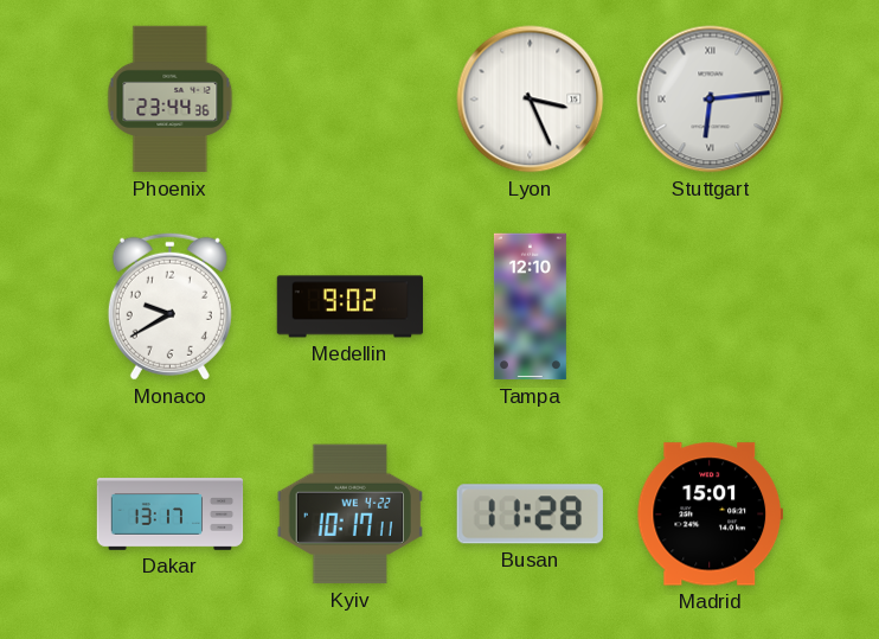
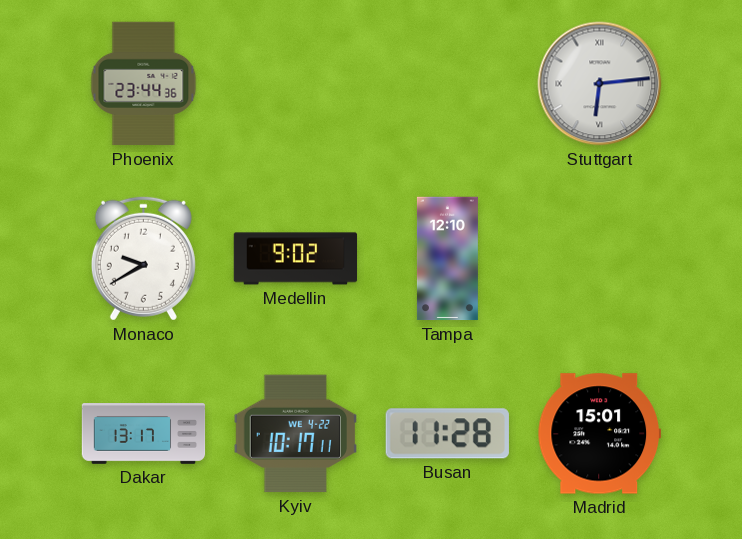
Lyon: 3:26 -> none
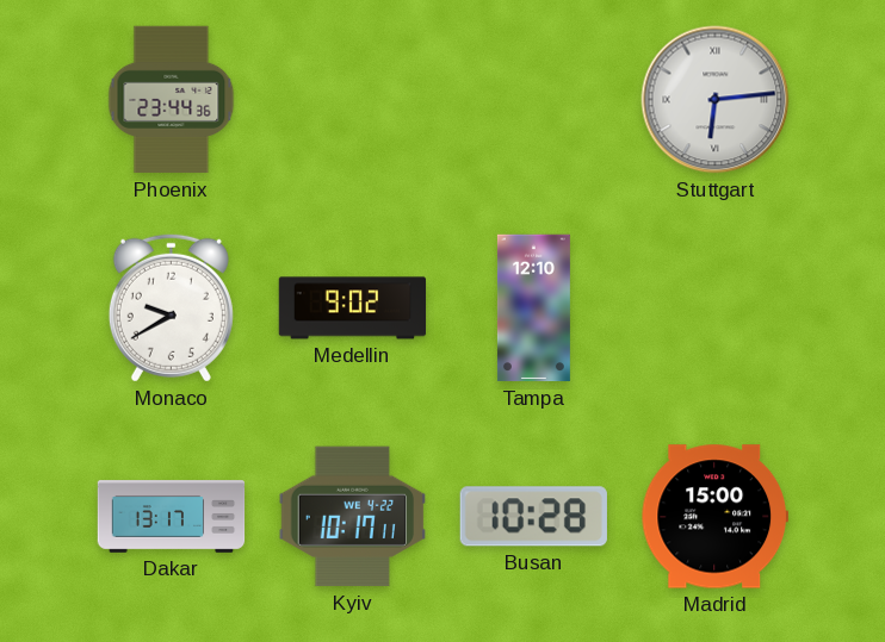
Busan: 11:28 -> 10:28
Madrid: 15:01 -> 15:00
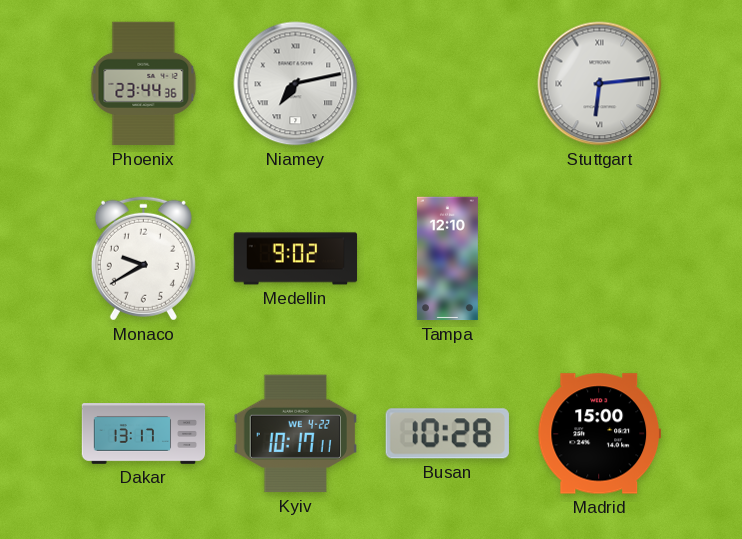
Niamey: none -> 7:13
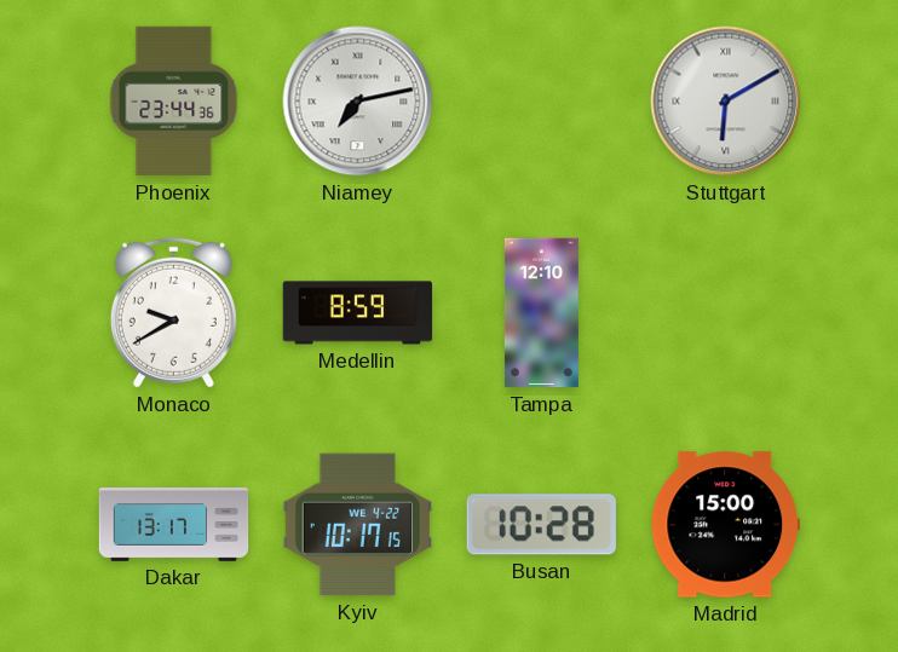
Stuttgart: 6:14 -> 6:10
Medellin: 9:02 -> 8:59
Kyiv: 10:17:11 -> 10:17:15
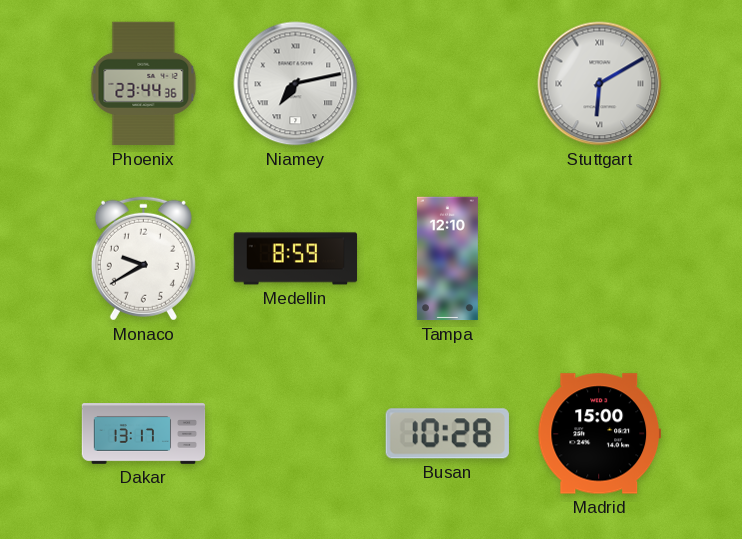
Kyiv: 10:17 -> none
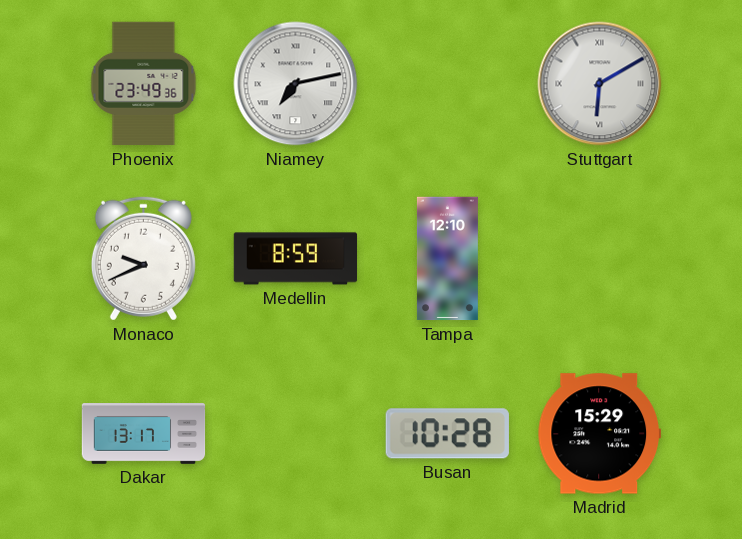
Phoenix: 23:44 -> 23:49
Monaco: 9:40 -> 9:41
Madrid: 15:00 -> 15:29
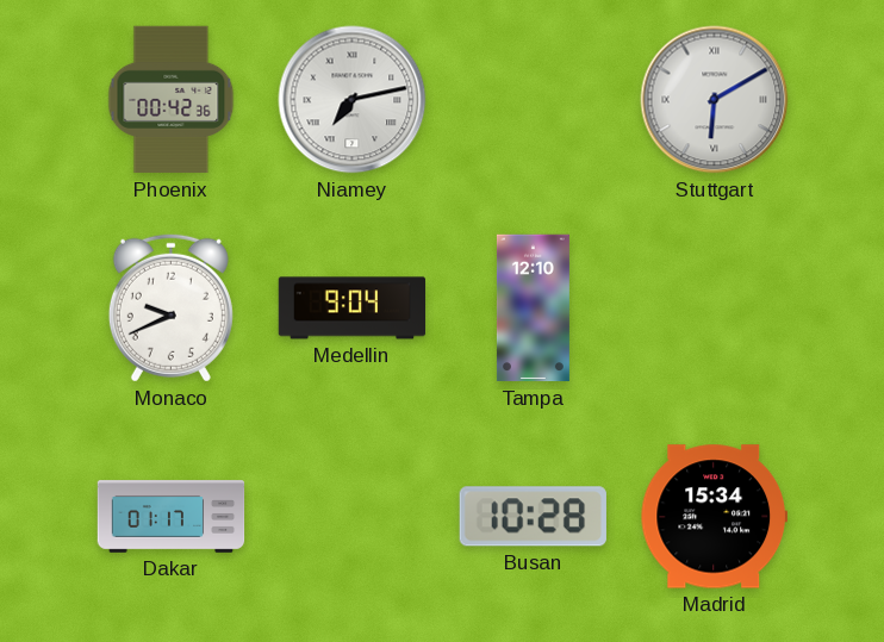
Phoenix: 23:49 -> 00:42
Medellin: 8:59 -> 9:04
Dakar: 13:17 -> 01:17
Madrid: 15:29 -> 15:34
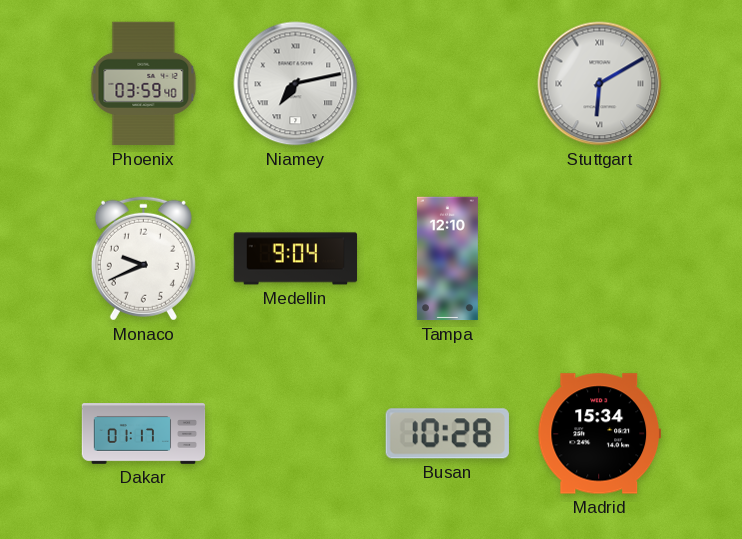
Phoenix: 00:42 -> 03:59
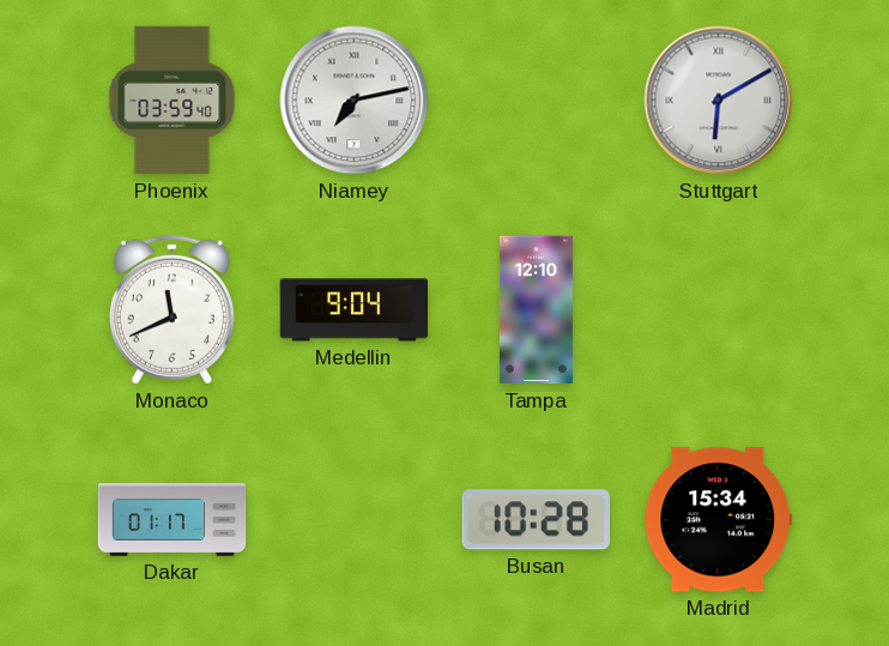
Monaco: 9:41 -> 11:41
